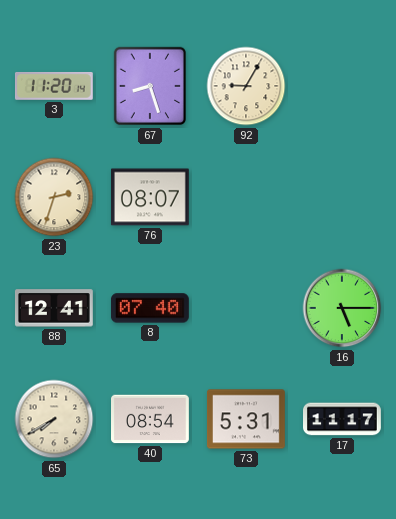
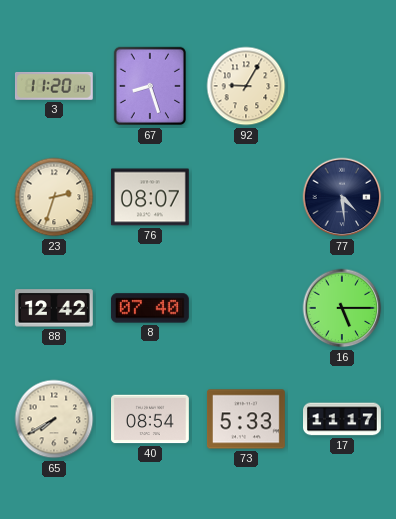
77: none -> 4:29
88: 12:41 -> 12:42
73: 5:31 -> 5:33
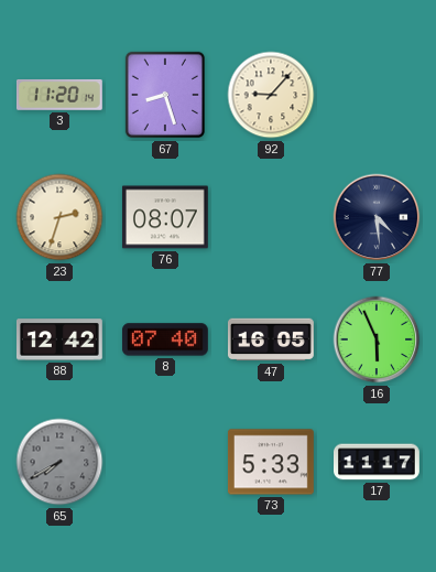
92: 9:05 -> 9:07
47: none -> 16:05
16: 5:15 -> 5:56
65 dial: cream -> grey
40: 08:54 -> none
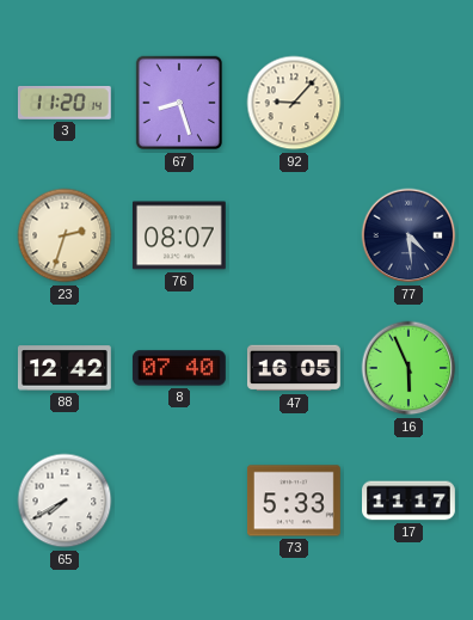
65 dial: grey -> white
